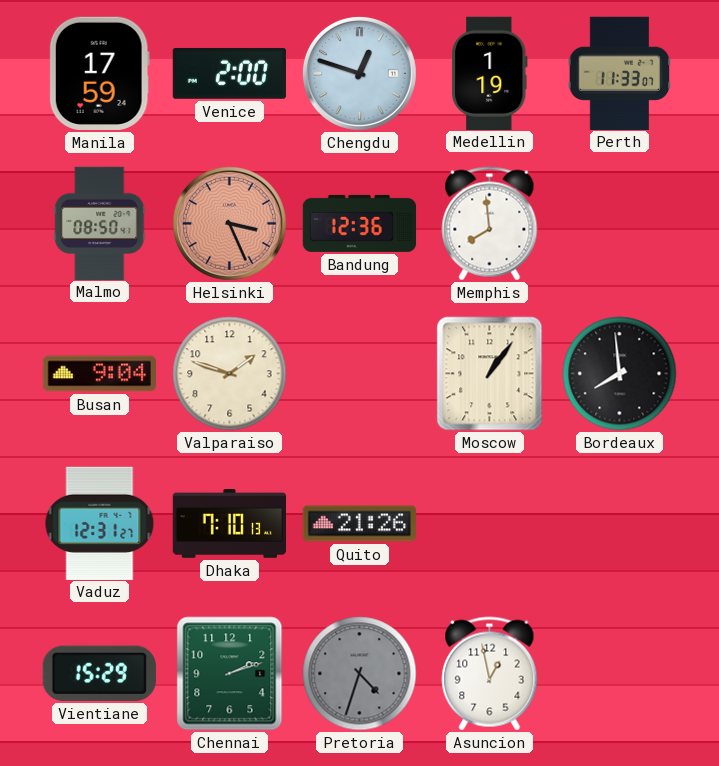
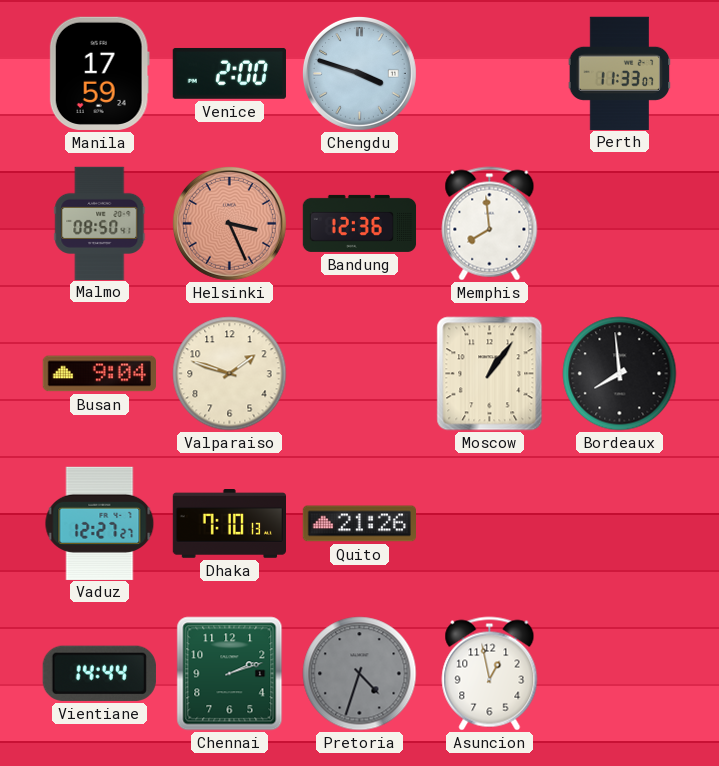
Chengdu: 12:48 -> 3:48
Medellin: 1:19 -> none
Vaduz: 12:31 -> 12:27
Vientiane: 15:29 -> 14:44
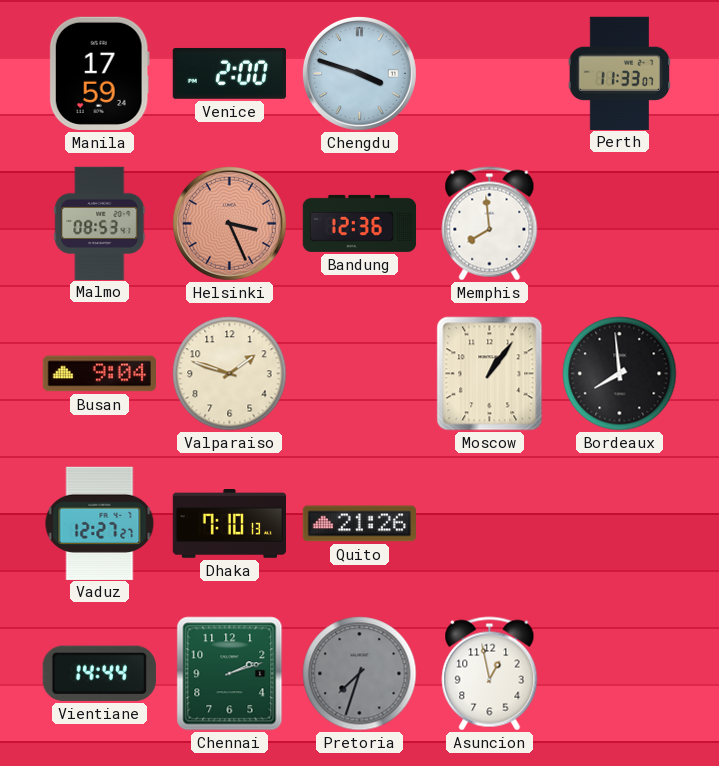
Malmo: 08:50 -> 08:53
Pretoria: 4:33 -> 7:33
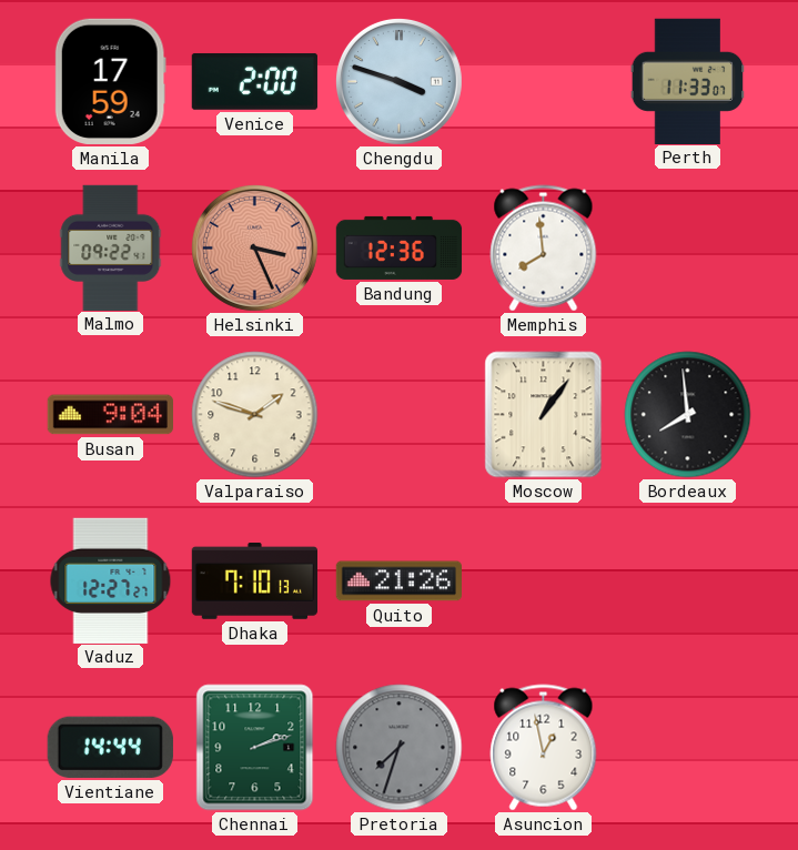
Malmo: 08:53 -> 09:22
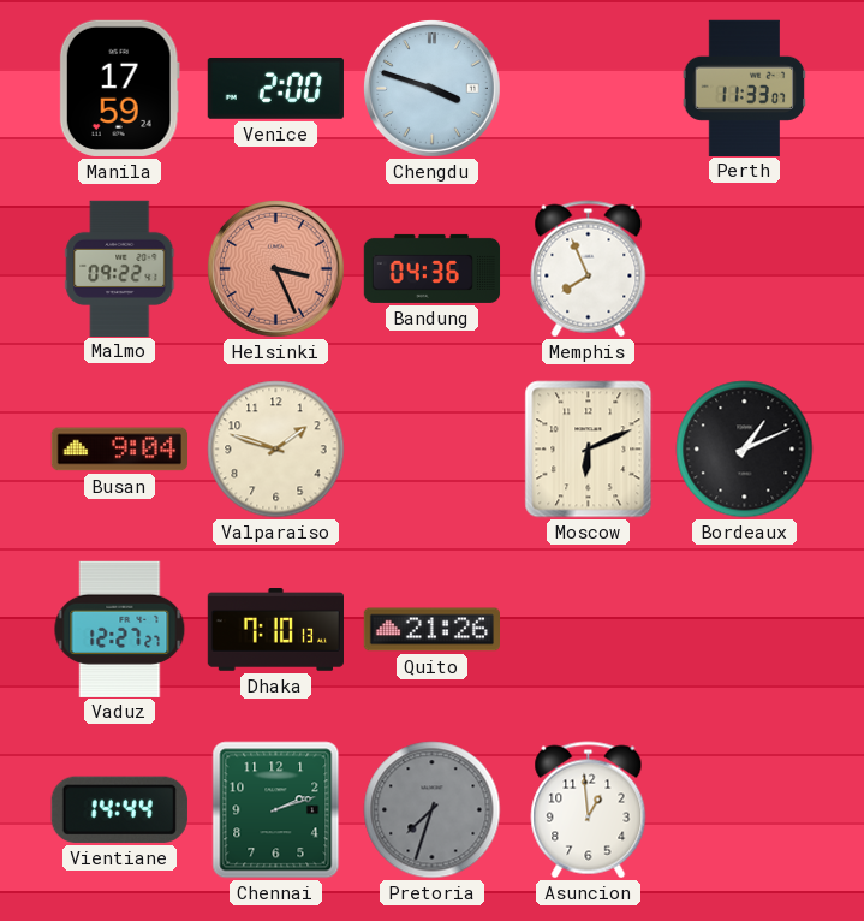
Bandung: 12:36 -> 04:36
Memphis: 7:59 -> 7:56
Moscow: 1:06 -> 6:11
Bordeaux: 7:59 -> 1:11
Asuncion: 12:58 -> 12:59
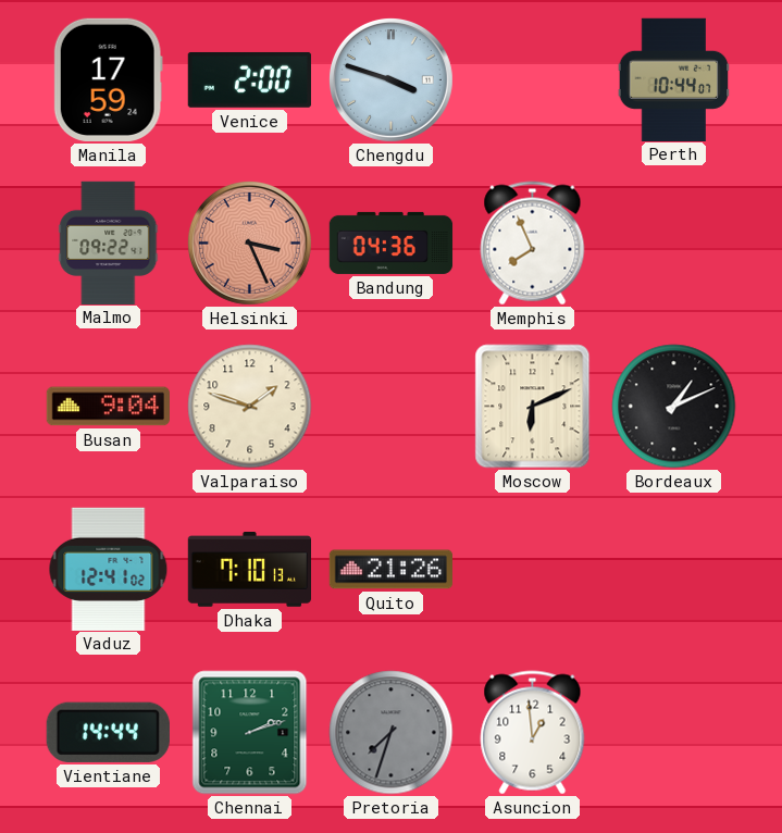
Perth: 11:33 -> 10:44
Vaduz: 12:27 -> 12:41
